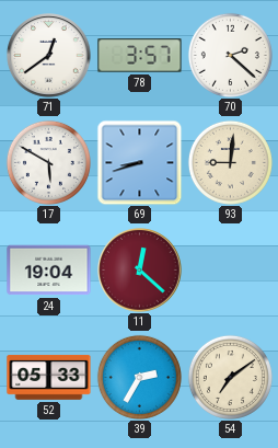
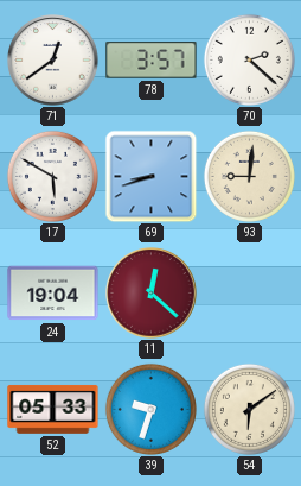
39: 2:35 -> 9:33
54: 7:09 -> 6:09
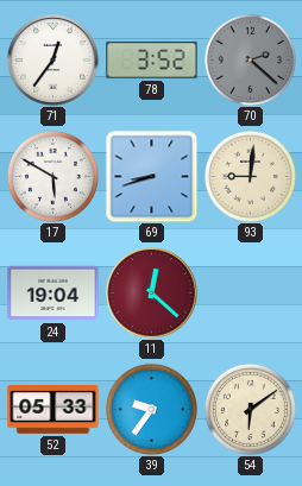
71: 12:39 -> 12:36
78: 3:57 -> 3:52
70 dial: white -> grey
39: 9:33 -> 9:36
